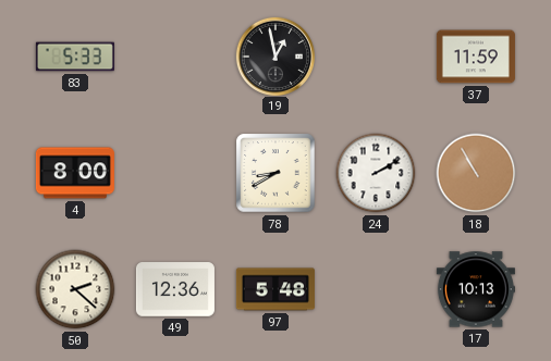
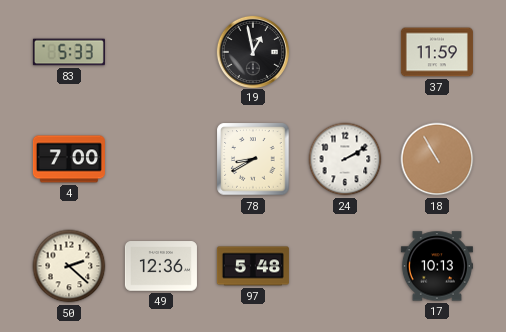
4: 8:00 -> 7:00
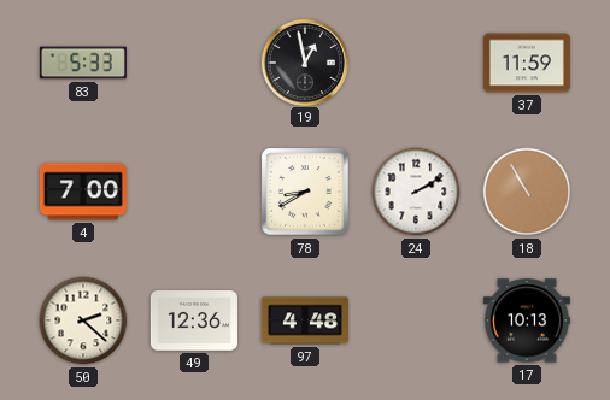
97: 5:48 -> 4:48
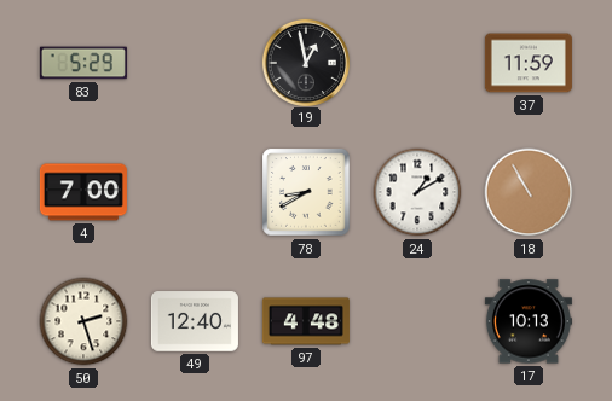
83: 5:33 -> 5:29
24: 2:10 -> 1:10
50: 2:22 -> 2:27
49: 12:36 -> 12:40
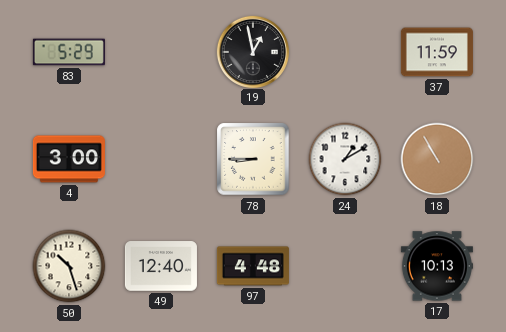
4: 7:00 -> 3:00
78: 8:40 -> 8:45
50: 2:27 -> 10:27
